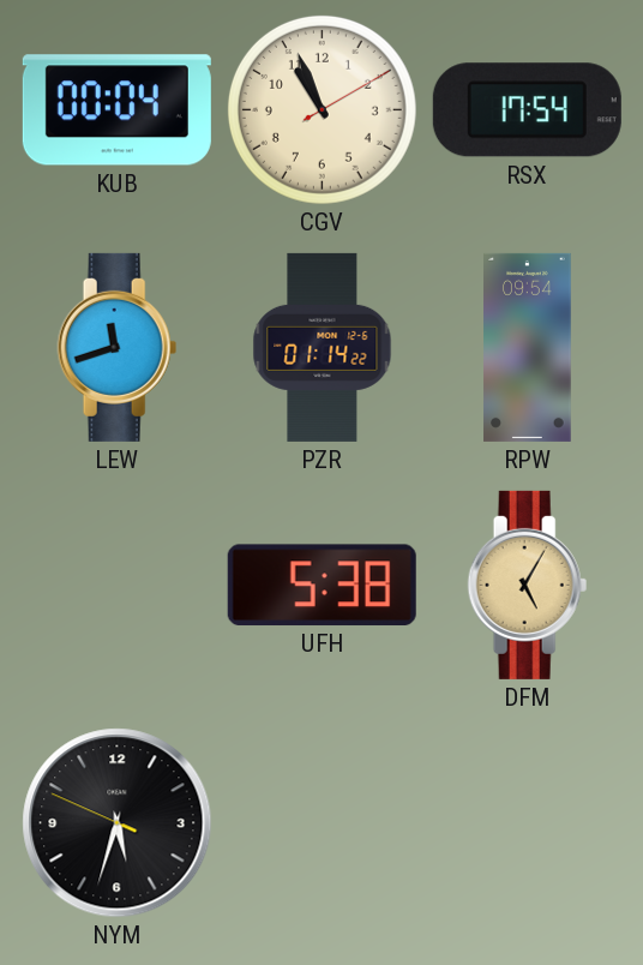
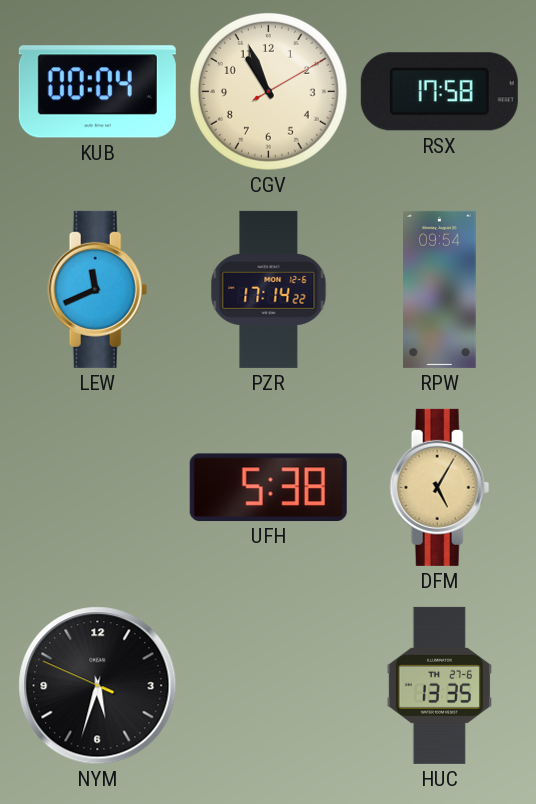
RSX: 17:54 -> 17:58
LEW: 11:42 -> 11:41
PZR: 01:14 -> 17:14
HUC: none -> 13:35
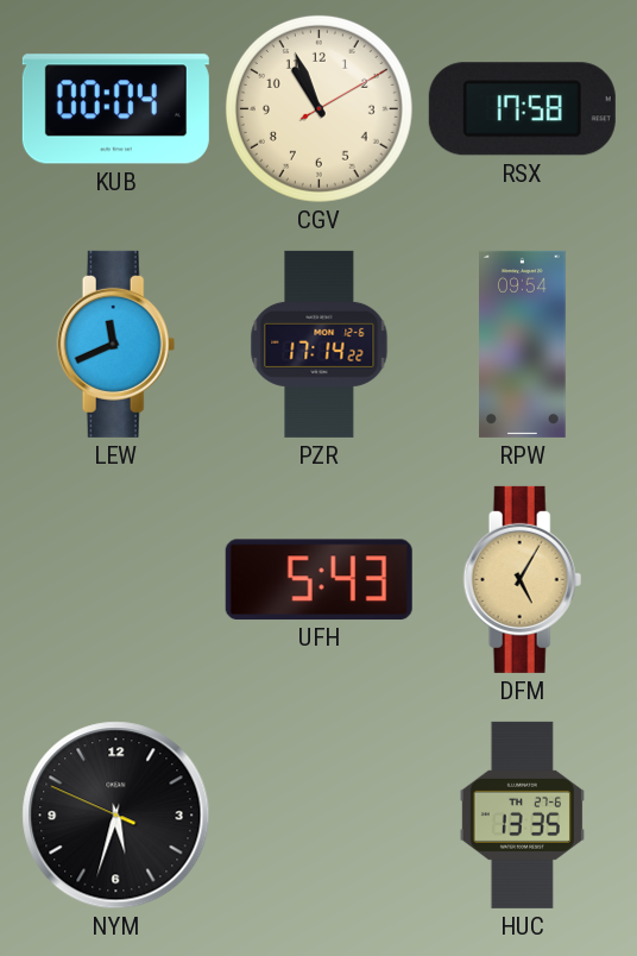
UFH: 5:38 -> 5:43
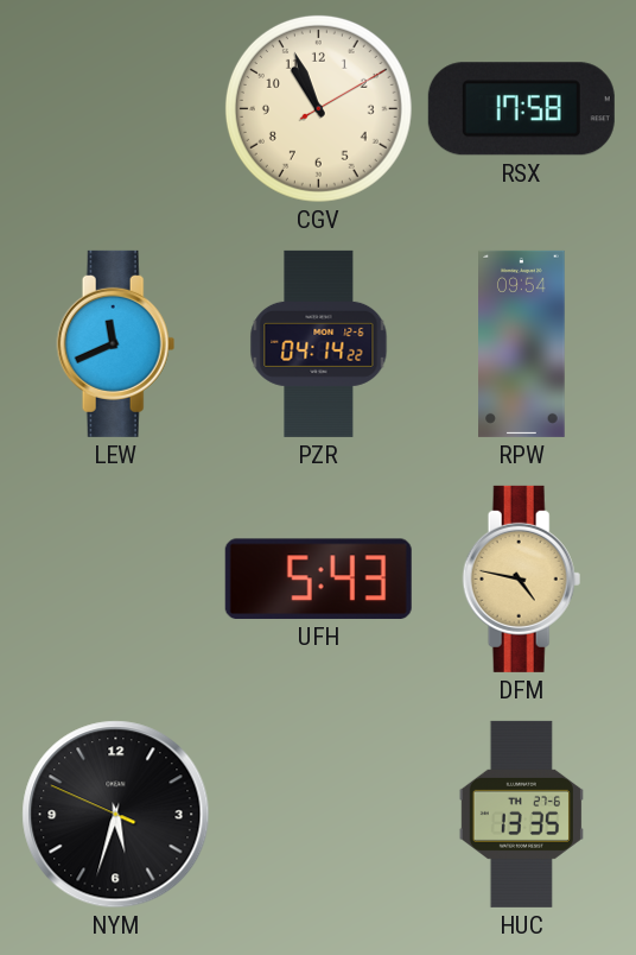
KUB: 00:04 -> none
PZR: 17:14 -> 04:14
DFM: 5:05 -> 4:47
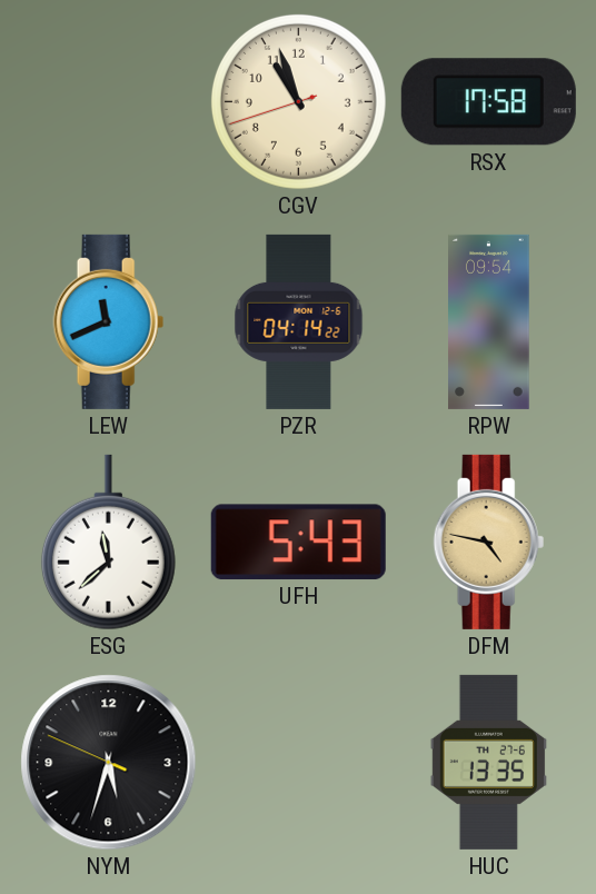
CGV: 10:56:10 -> 10:56:42
ESG: none -> 11:38
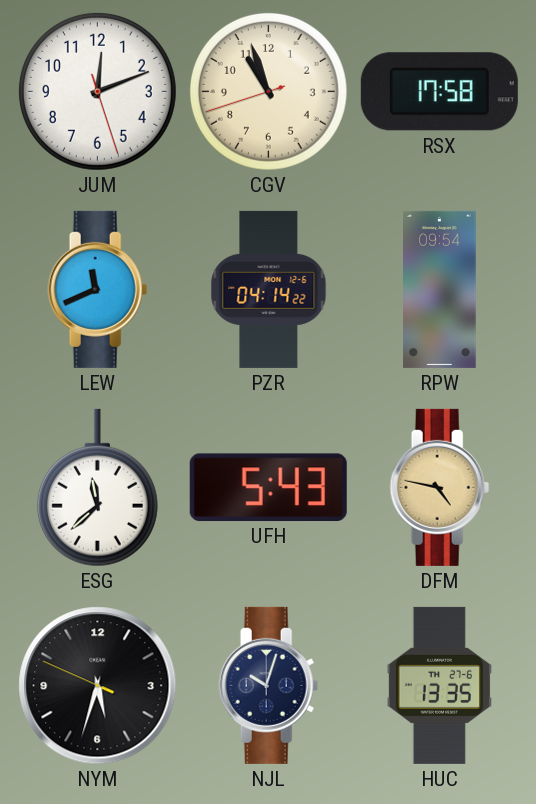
JUM: none -> 12:11
NJL: none -> 10:03
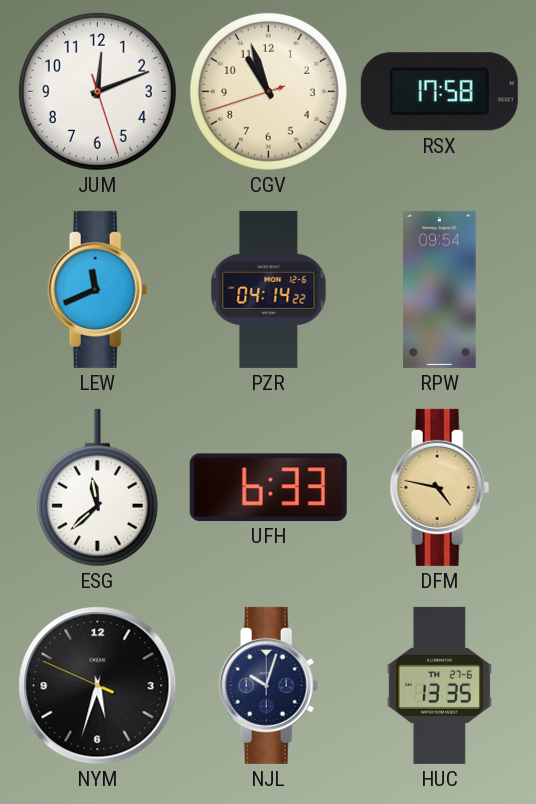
UFH: 5:43 -> 6:33
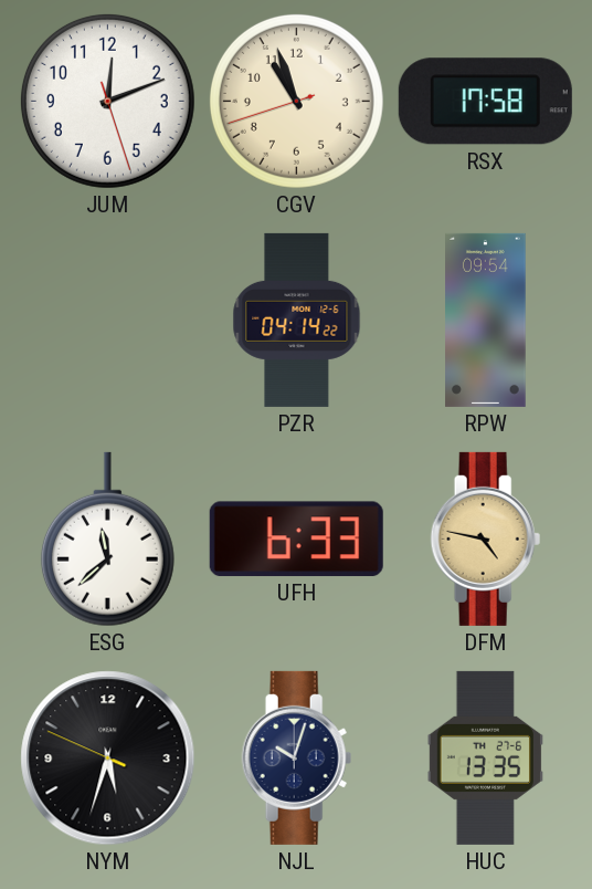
LEW: 11:41 -> none
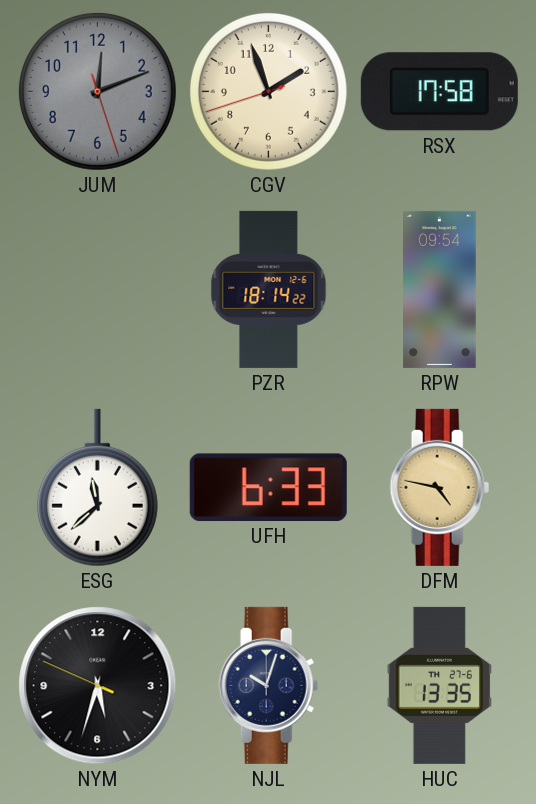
JUM dial: white -> grey
CGV: 10:56 -> 1:56
PZR: 04:14 -> 18:14
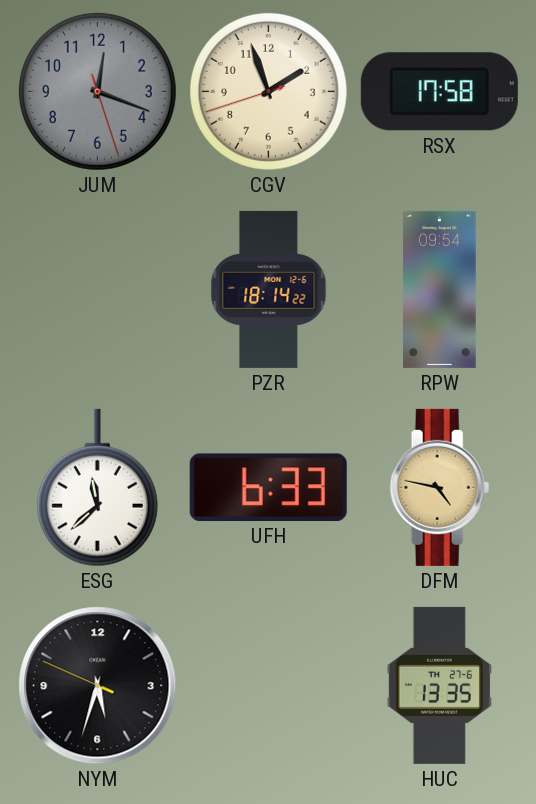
JUM: 12:11 -> 12:18
NJL: 10:03 -> none
